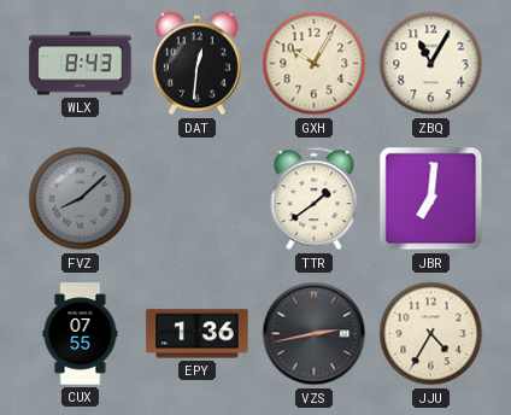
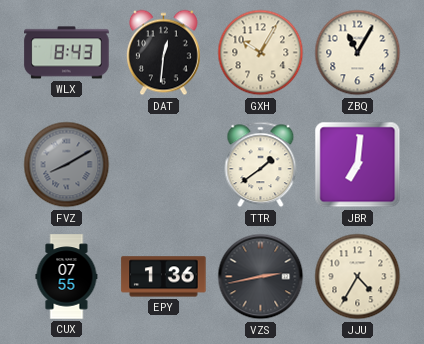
FVZ: 8:08 -> 8:10
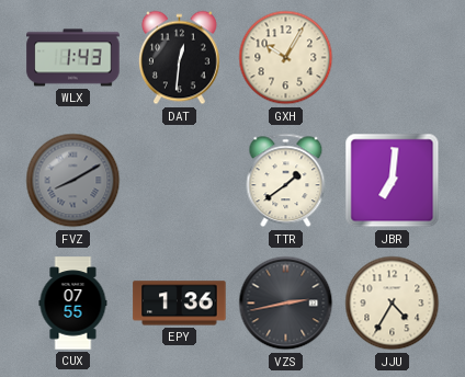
WLX: 8:43 -> 1:43
ZBQ: 11:05 -> none
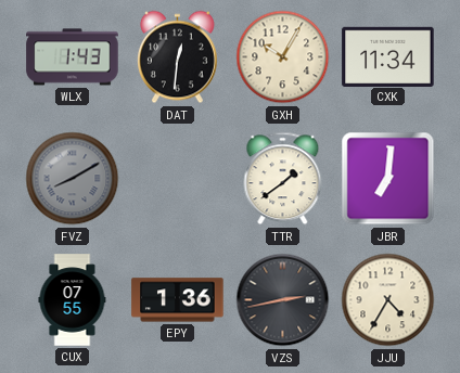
CXK: none -> 11:34
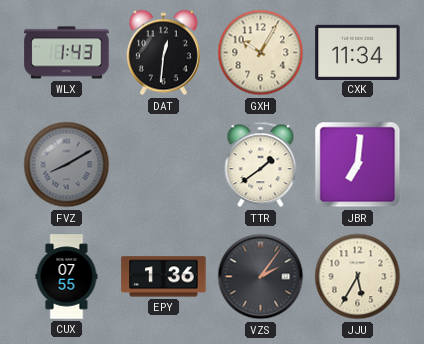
VZS: 2:43 -> 2:06
JJU: 4:35 -> 5:35
